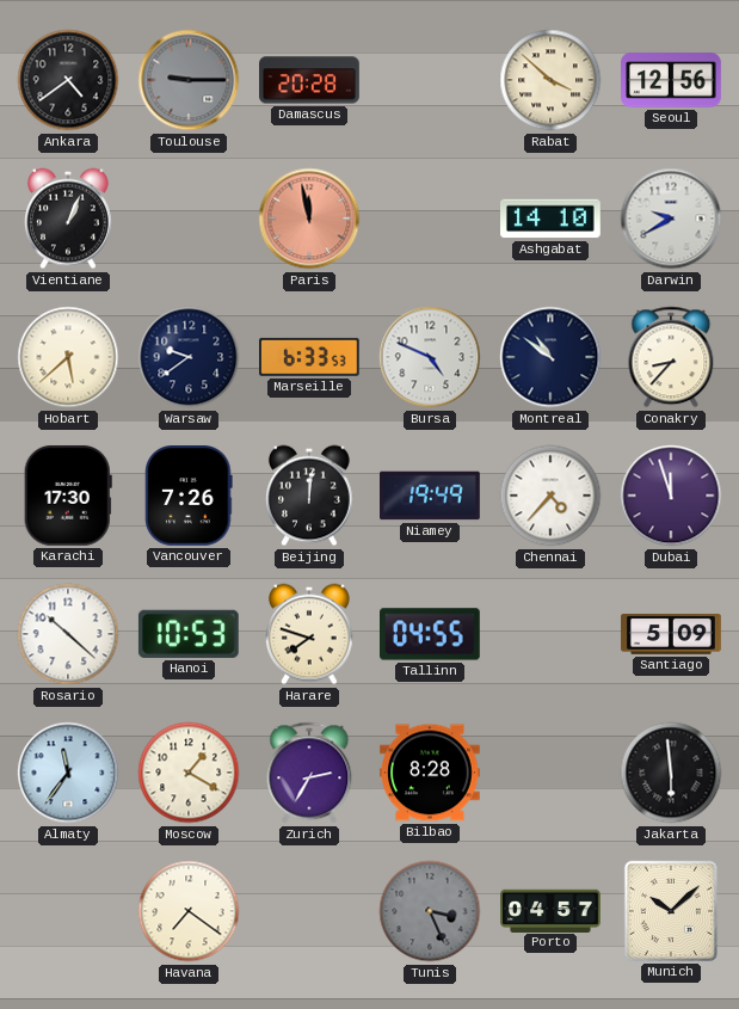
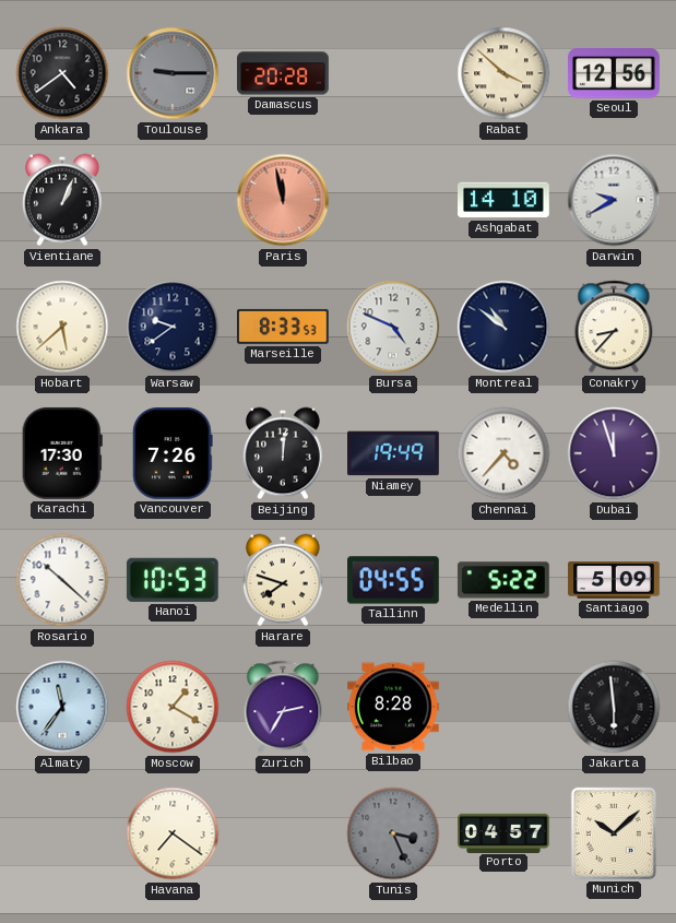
Marseille: 6:33 -> 8:33
Medellin: none -> 5:22
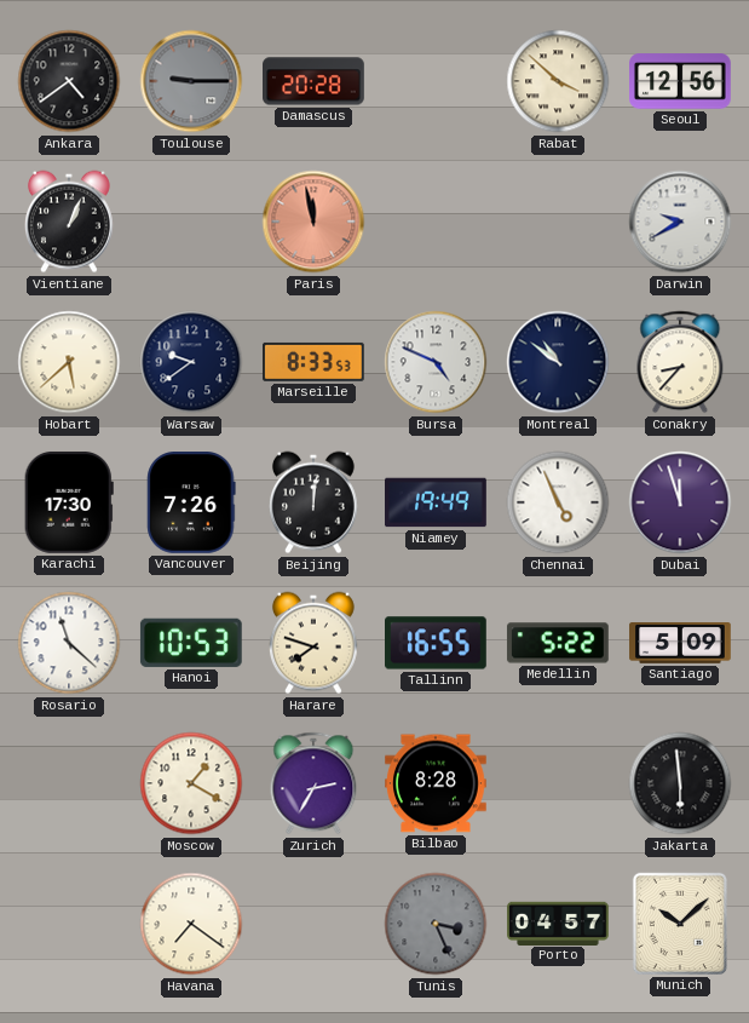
Ashgabat: 14:10 -> none
Chennai: 4:37 -> 4:56
Rosario: 10:22 -> 11:22
Tallinn: 04:55 -> 16:55
Almaty: 11:36 -> none
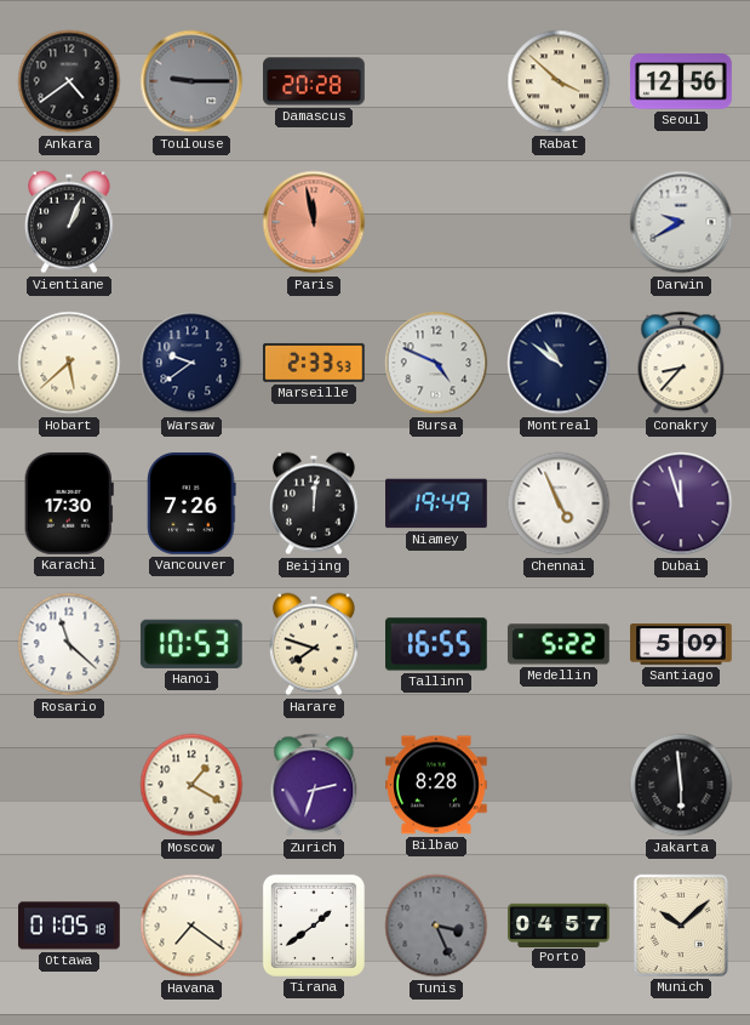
Marseille: 8:33 -> 2:33
Zurich: 2:35 -> 2:33
Ottawa: none -> 01:05
Tirana: none -> 1:39
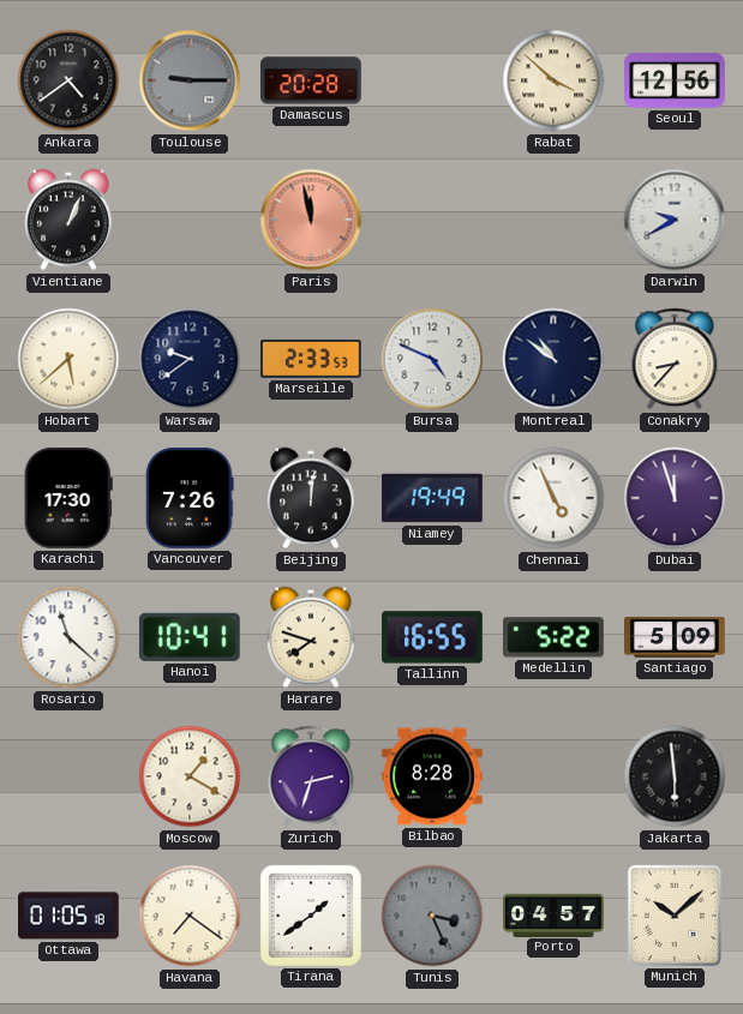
Hanoi: 10:53 -> 10:41
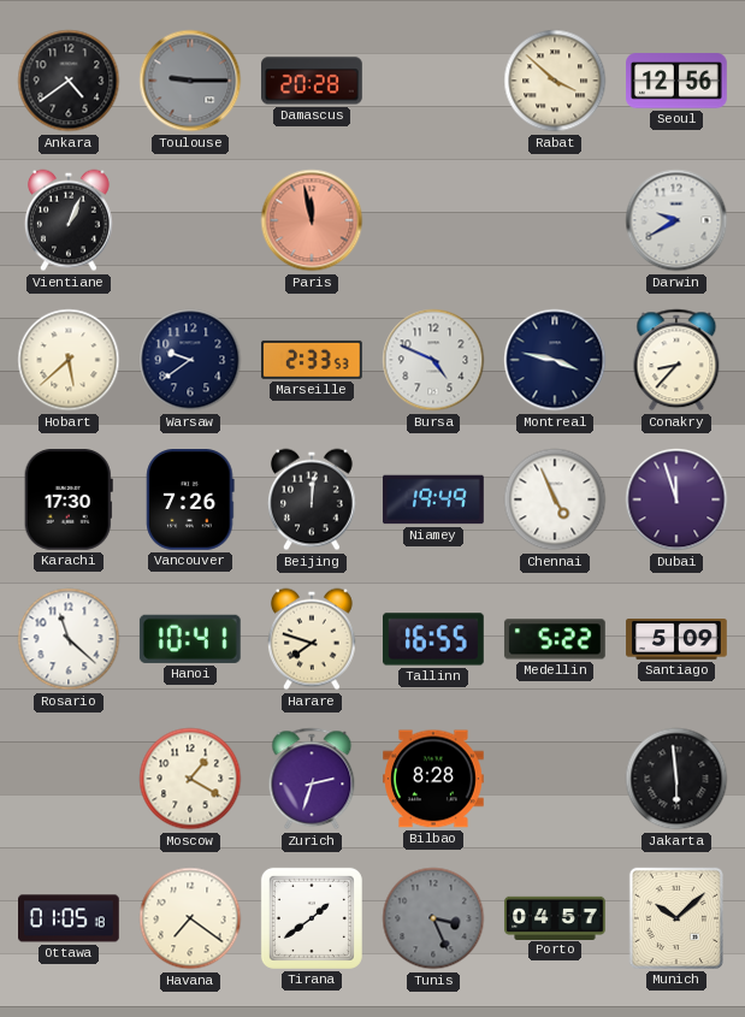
Montreal: 10:51 -> 3:47
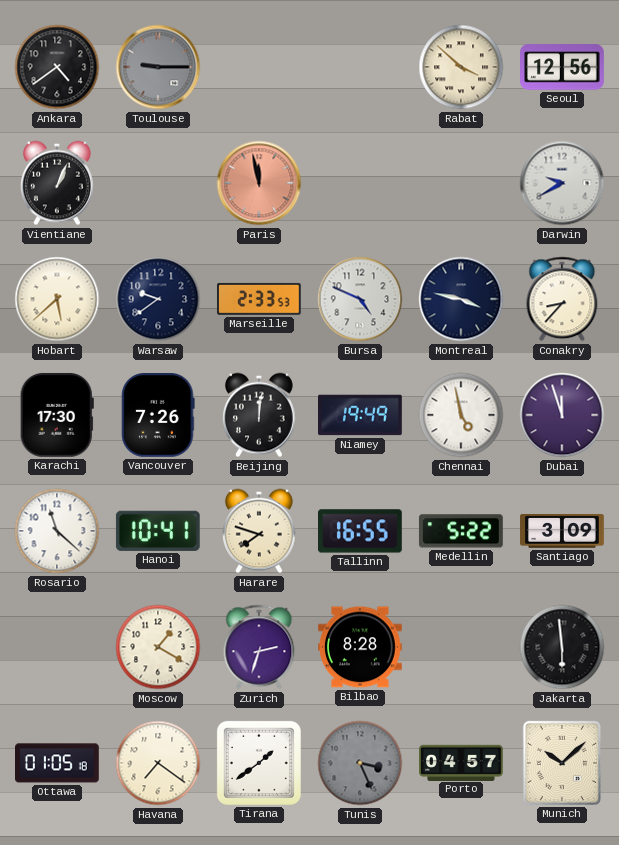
Damascus: 20:28 -> none
Chennai: 4:56 -> 4:58
Santiago: 5:09 -> 3:09
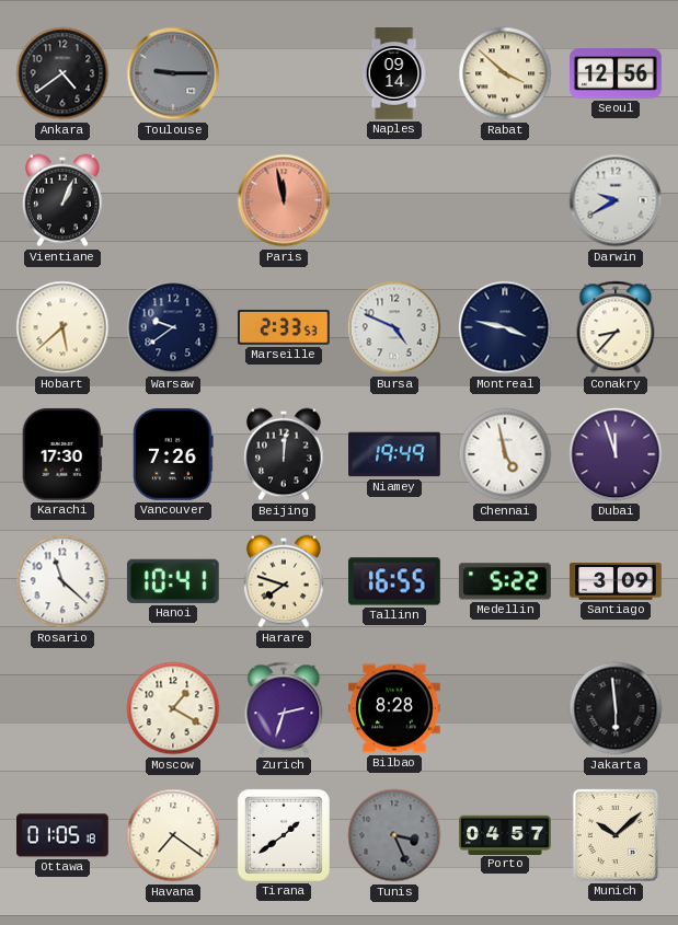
Naples: none -> 09:14
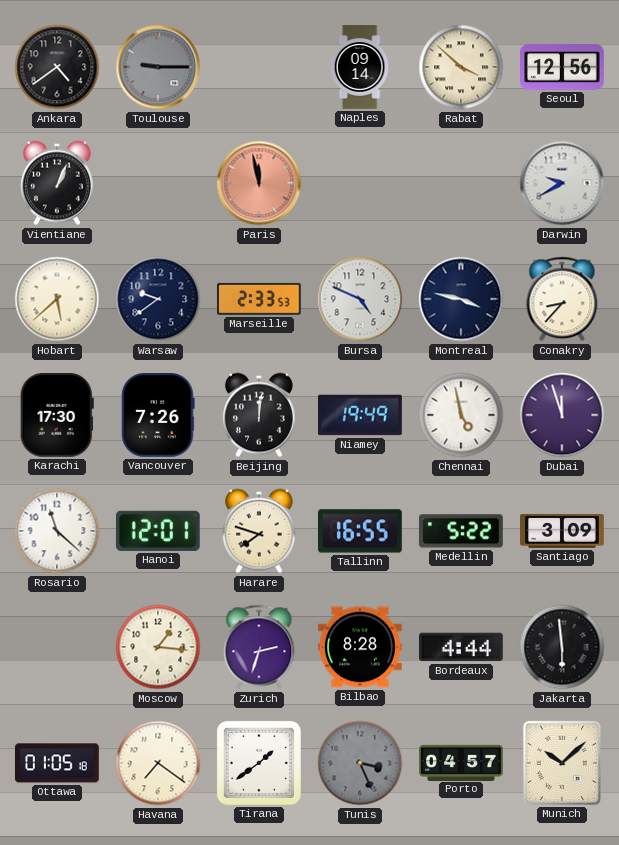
Hanoi: 10:41 -> 12:01
Moscow: 1:20 -> 1:16
Bordeaux: none -> 4:44
